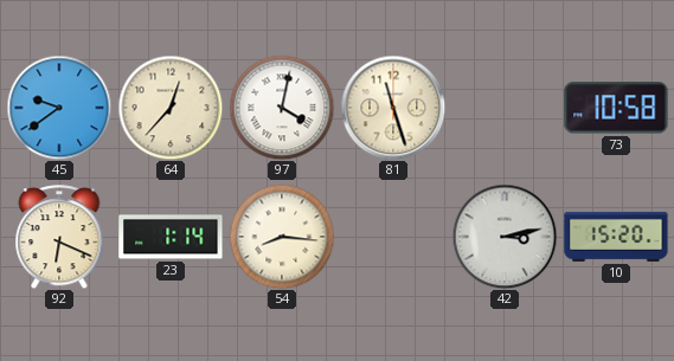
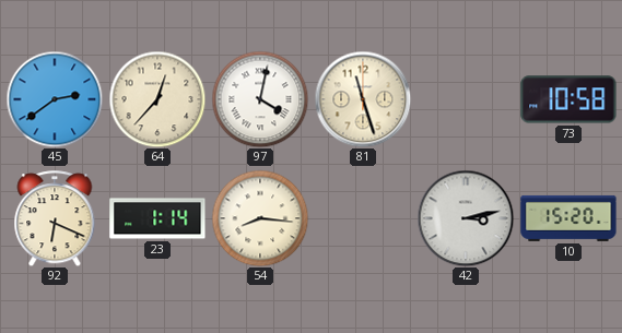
45: 9:39 -> 2:39
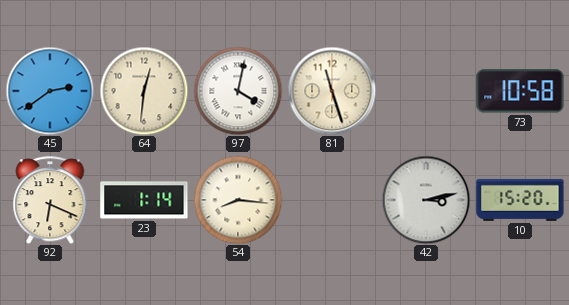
64: 12:37 -> 12:31
